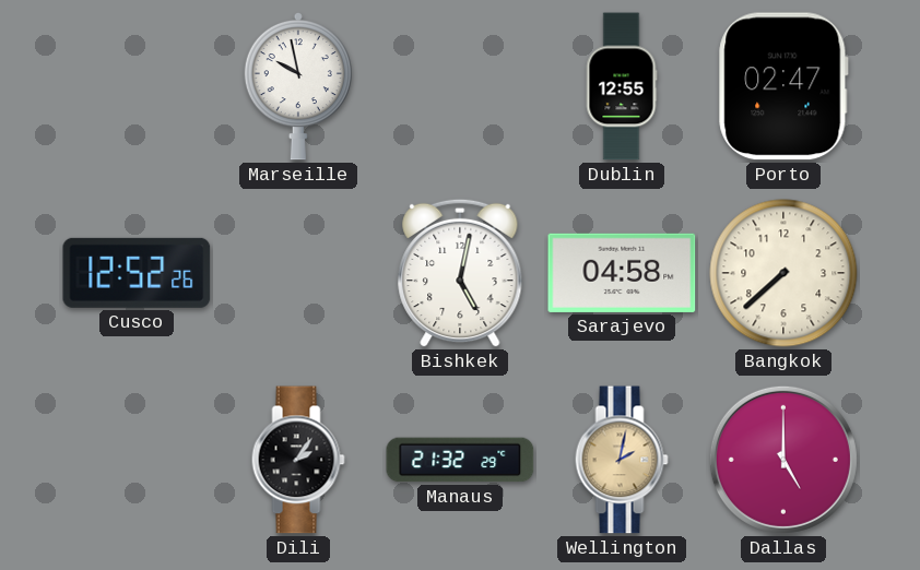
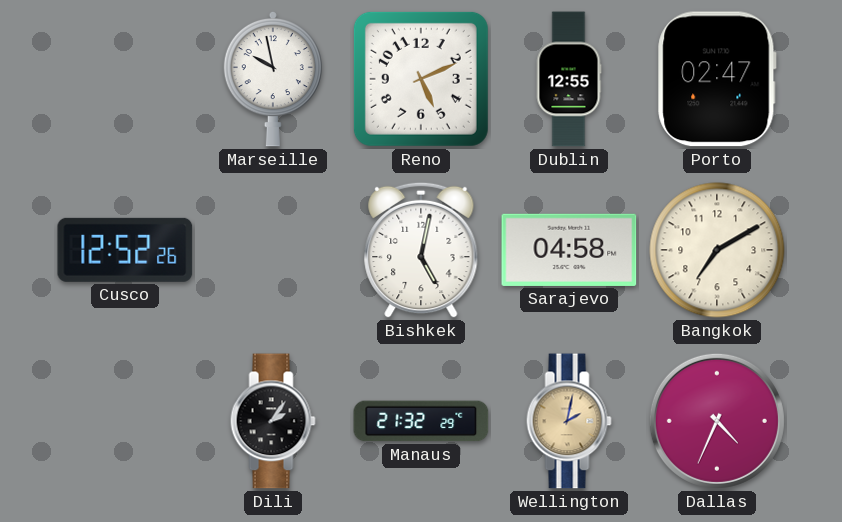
Reno: none -> 5:11
Bangkok: 7:38 -> 7:10
Dallas: 5:00 -> 4:34
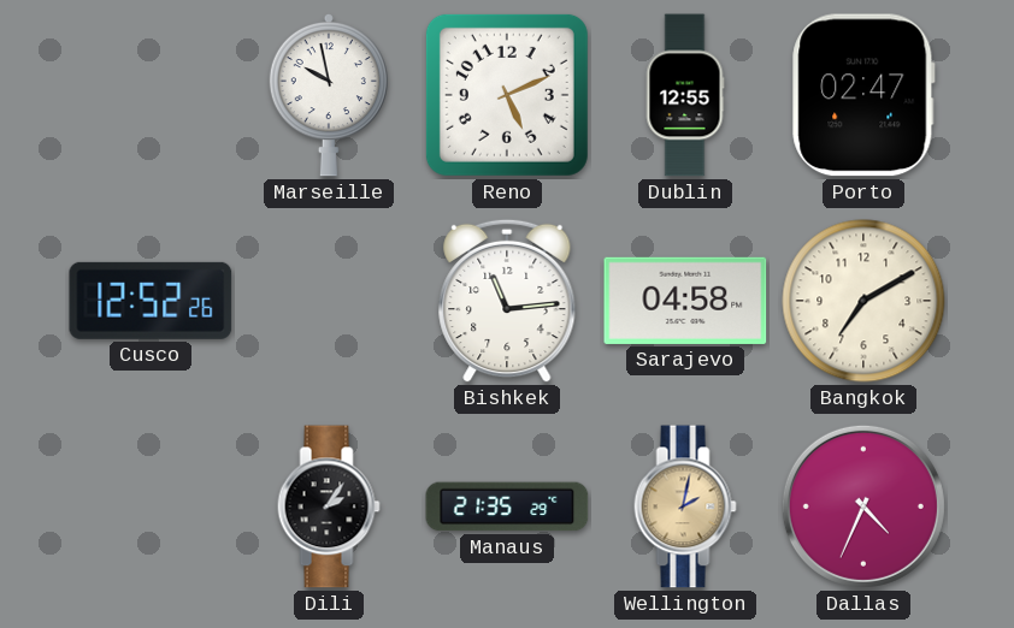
Bishkek: 5:02 -> 11:14
Manaus: 21:32 -> 21:35
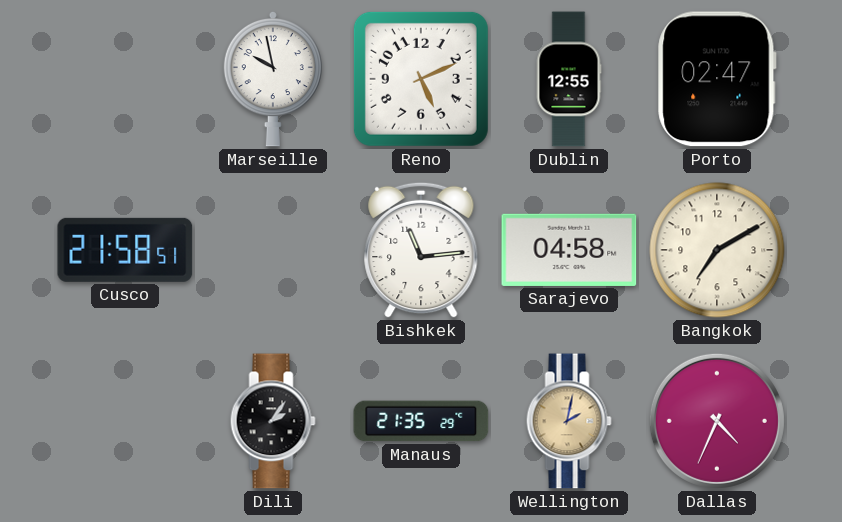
Cusco: 12:52 -> 21:58
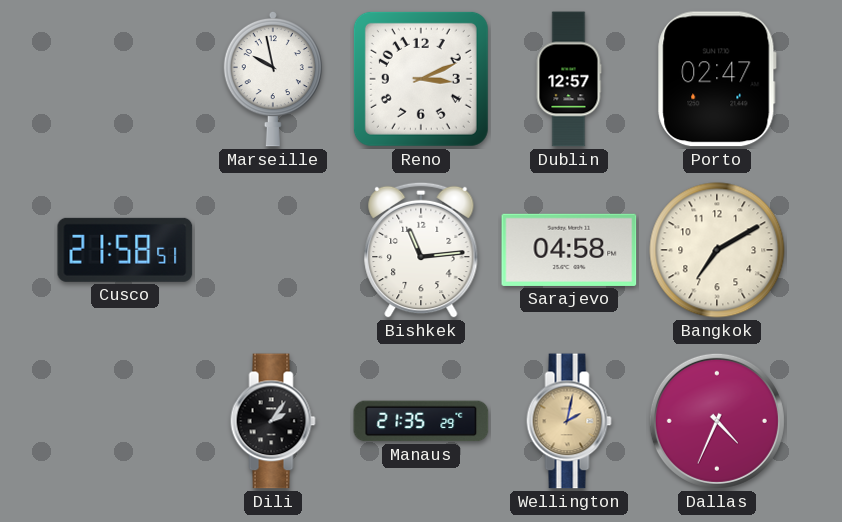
Reno: 5:11 -> 3:11
Dublin: 12:55 -> 12:57
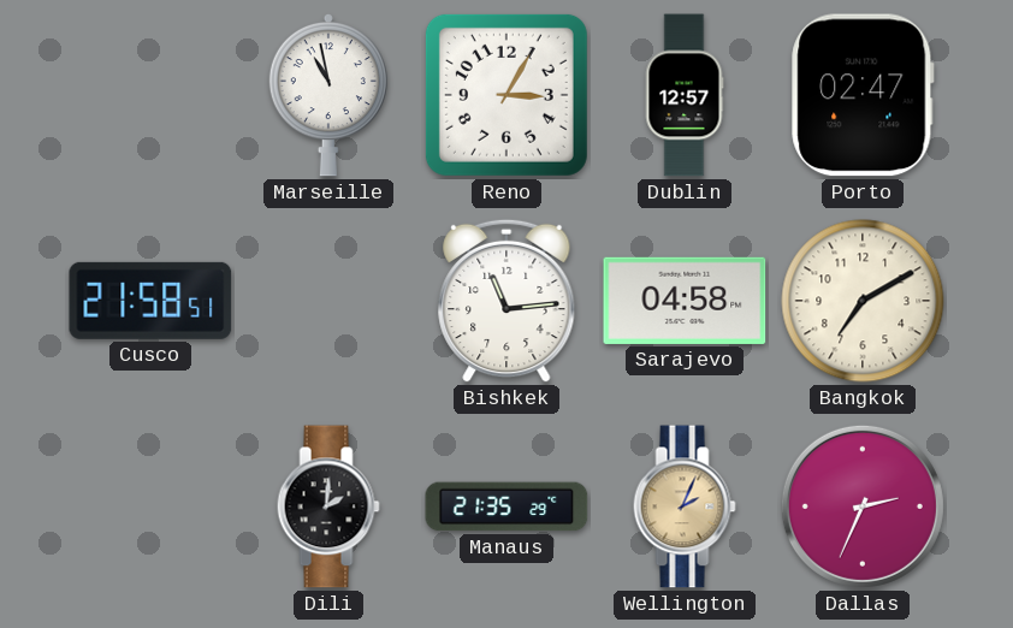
Marseille: 9:58 -> 10:58
Reno: 3:11 -> 3:05
Dili: 2:06 -> 2:01
Wellington: 2:02 -> 2:04
Dallas: 4:34 -> 2:34
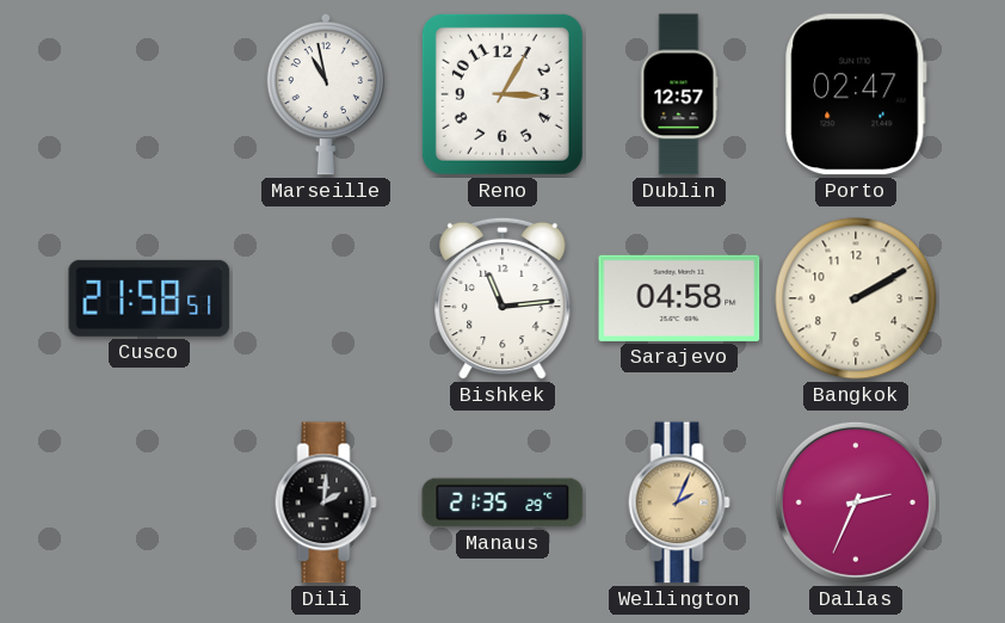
Bangkok: 7:10 -> 2:10
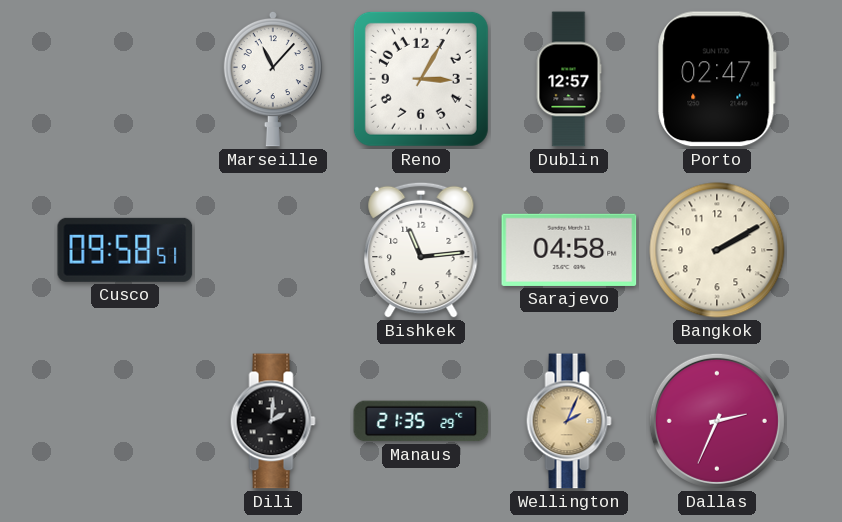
Marseille: 10:58 -> 11:07
Cusco: 21:58 -> 09:58
